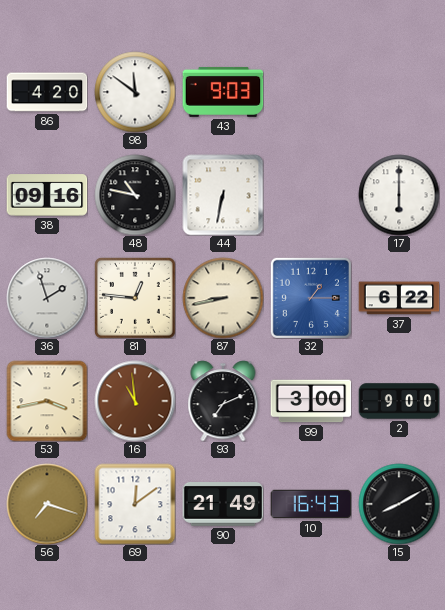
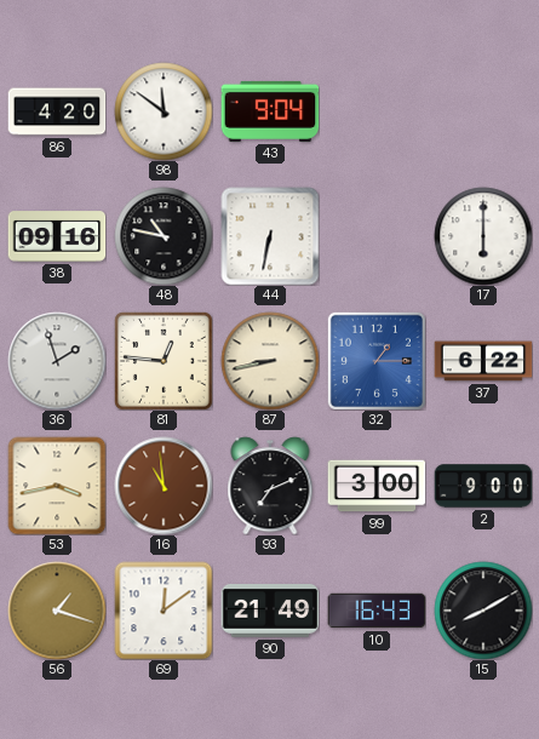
43: 9:03 -> 9:04
56: 7:18 -> 1:18
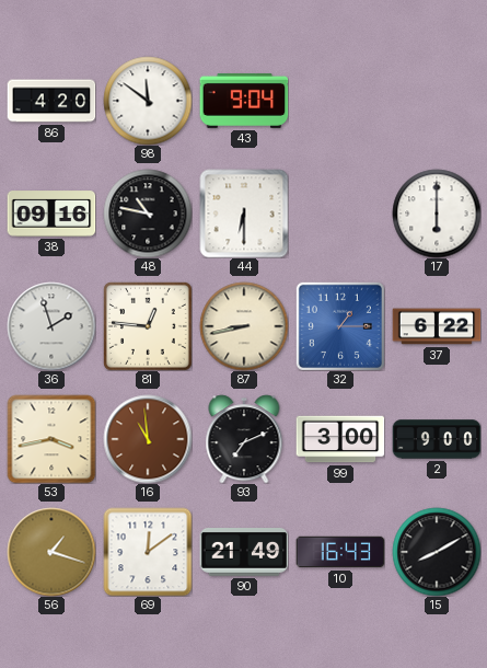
44: 6:32 -> 6:30
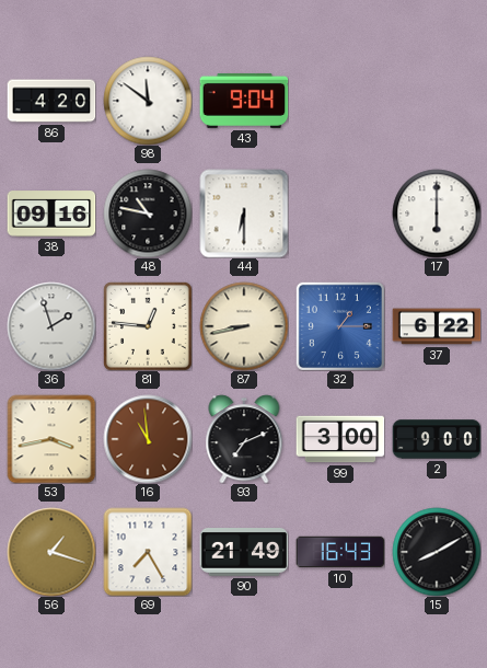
69: 12:09 -> 7:25
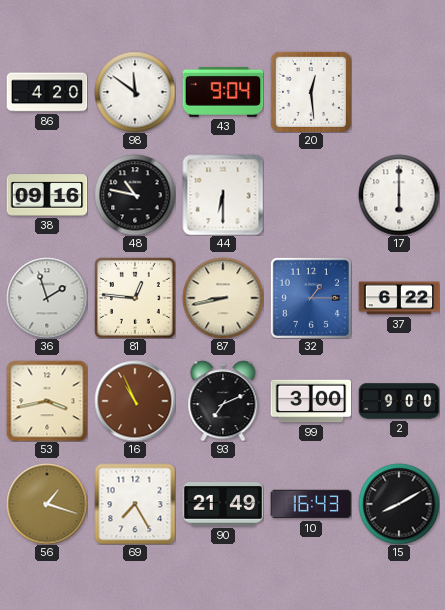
20: none -> 12:29
16: 10:59 -> 10:56
